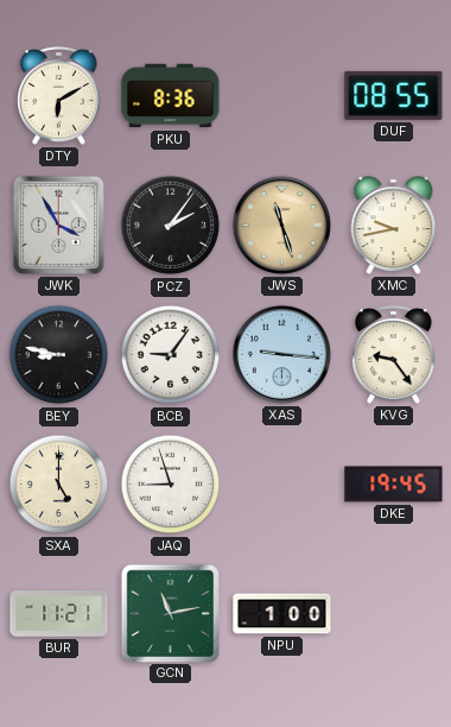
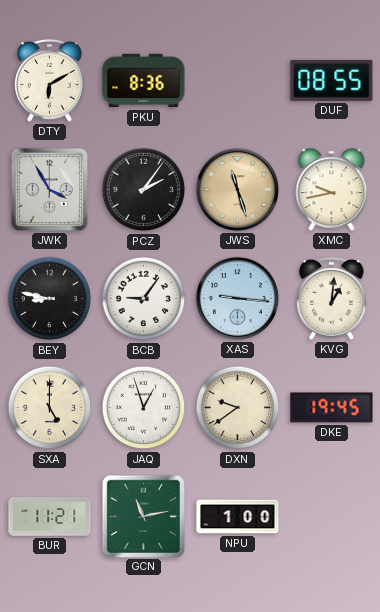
KVG: 9:24 -> 1:01
JAQ: 8:57 -> 12:57
DXN: none -> 9:39
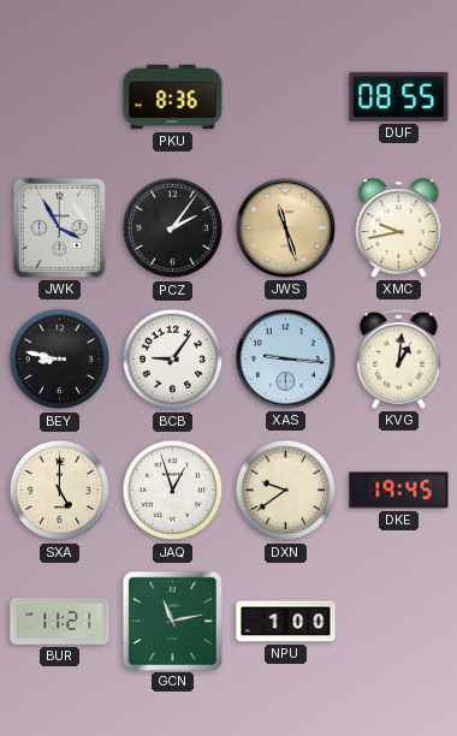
DTY: 6:10 -> none
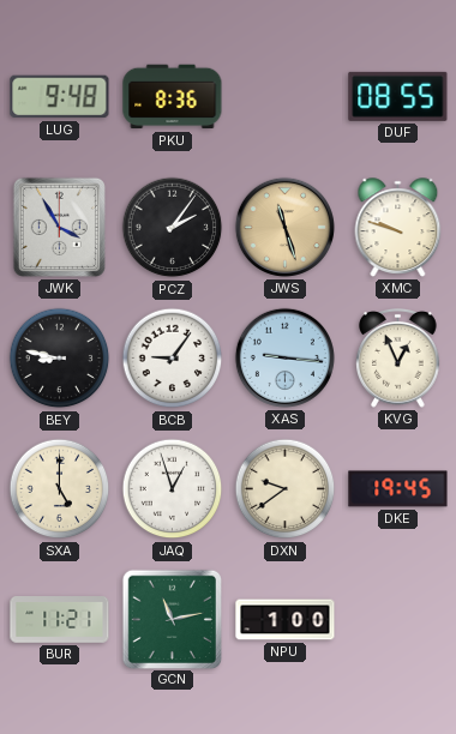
LUG: none -> 9:48
XMC: 9:43 -> 9:48
KVG: 1:01 -> 12:56
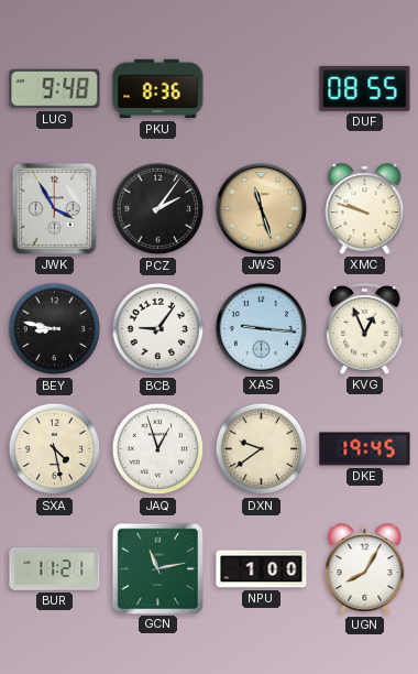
SXA: 5:00 -> 4:28
UGN: none -> 8:05
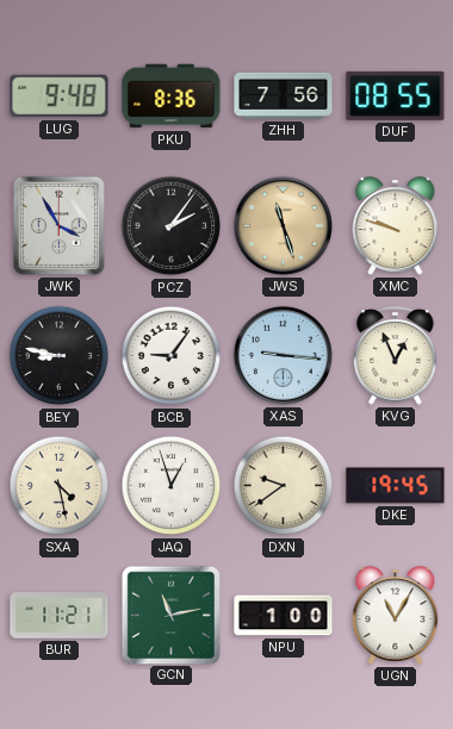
ZHH: none -> 7:56
UGN: 8:05 -> 11:05
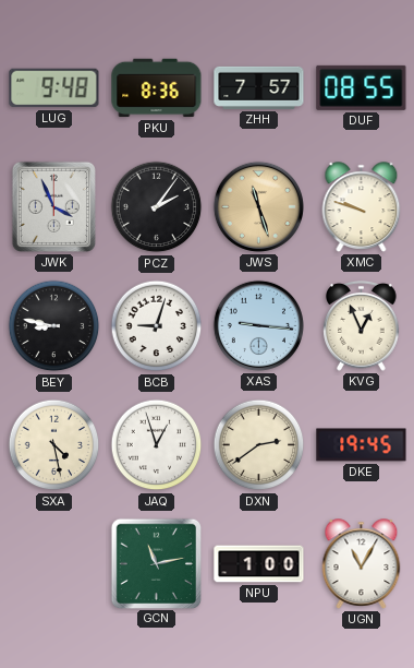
ZHH: 7:56 -> 7:57
JWK: 3:55 -> 3:56
BCB: 9:06 -> 9:03
DXN: 9:39 -> 2:39
BUR: 11:21 -> none
